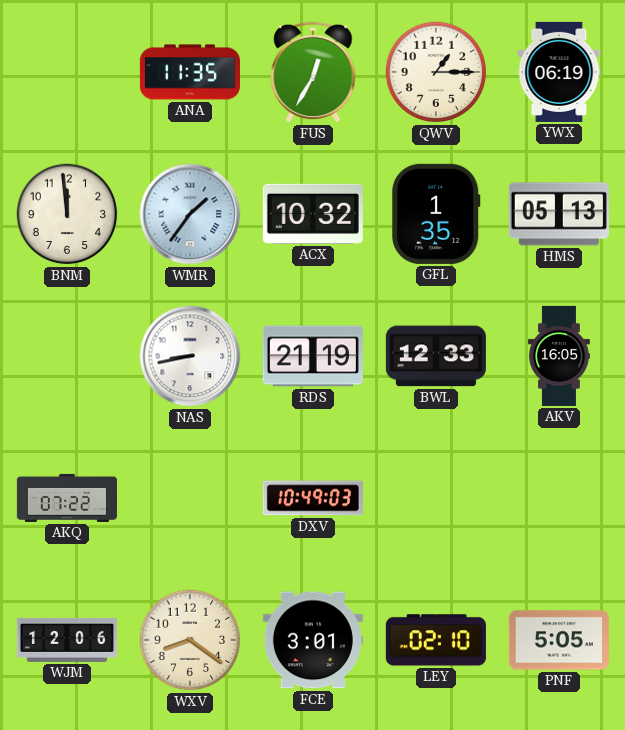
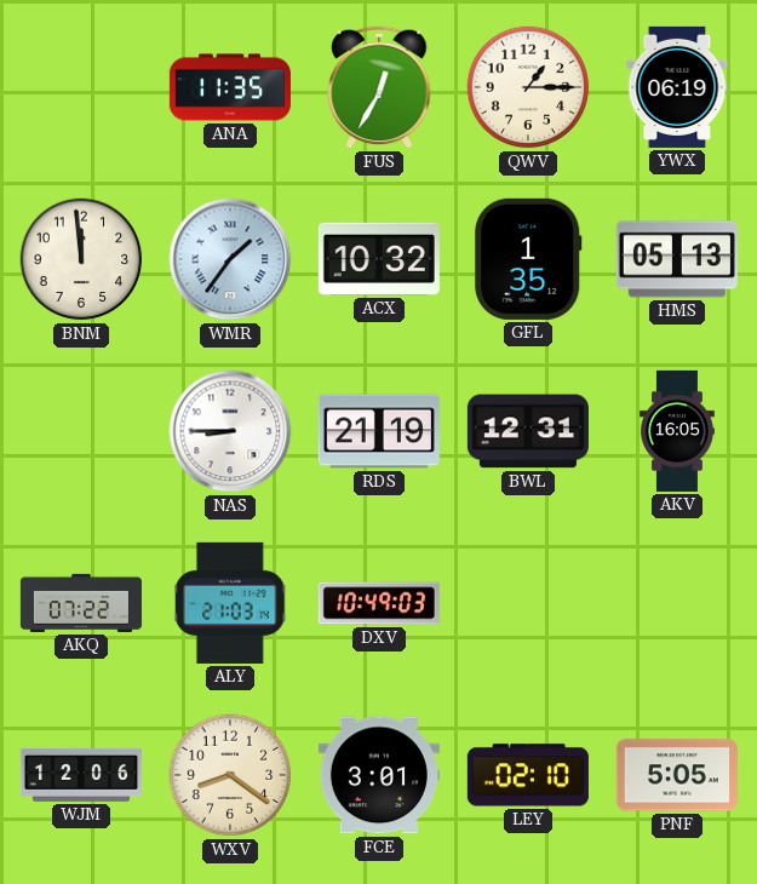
NAS: 8:43 -> 8:45
BWL: 12:33 -> 12:31
ALY: none -> 21:03
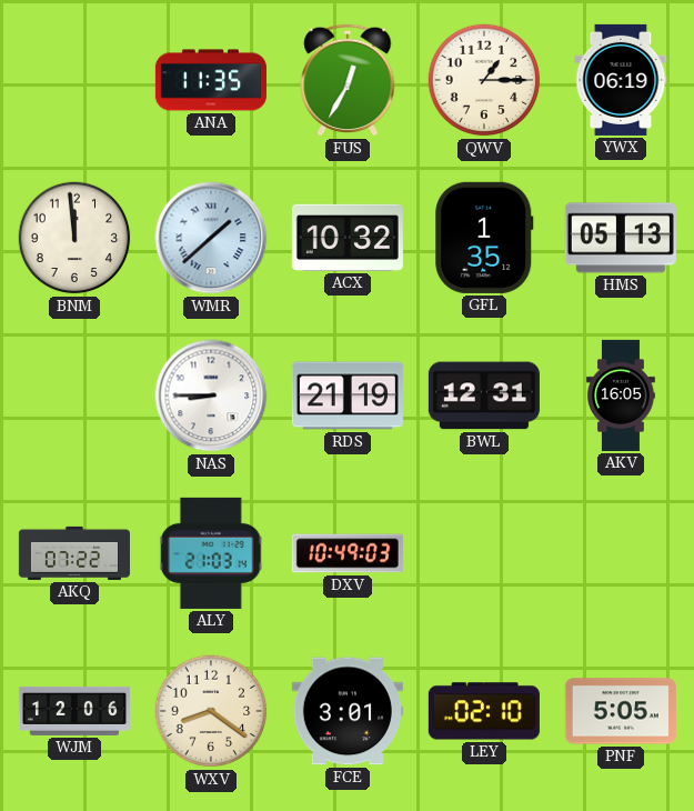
WMR: 1:36 -> 1:38
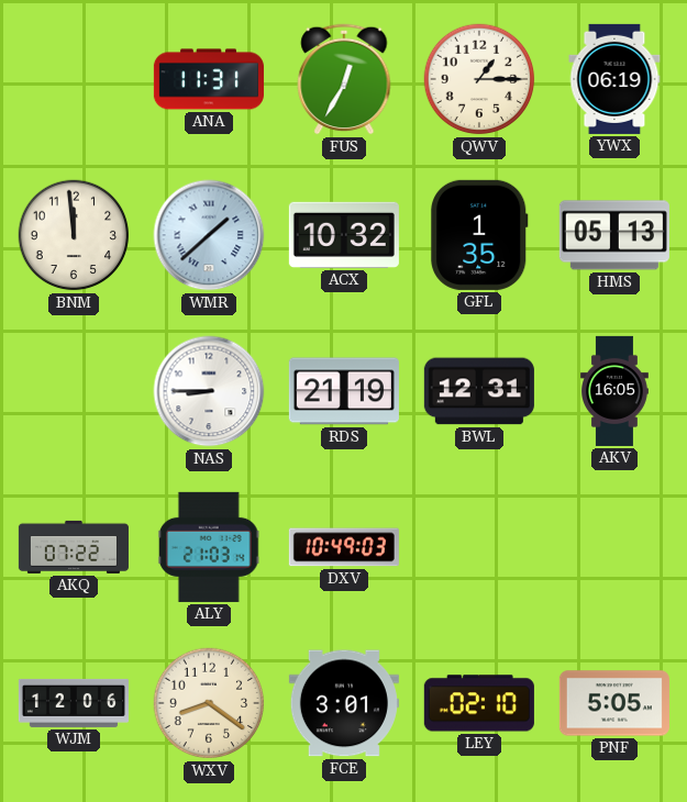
ANA: 11:35 -> 11:31
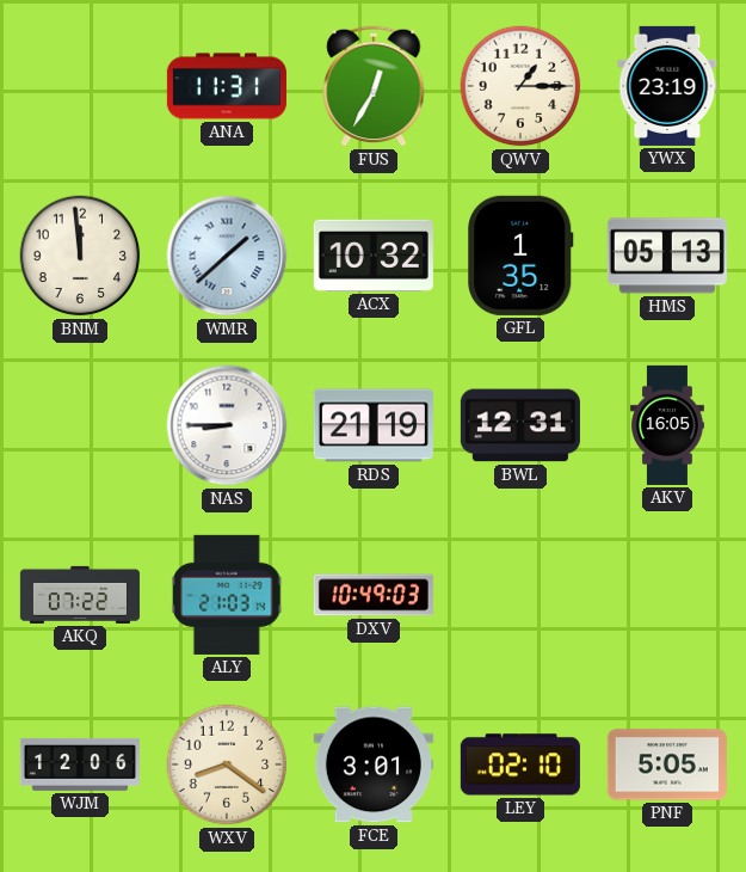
YWX: 06:19 -> 23:19
